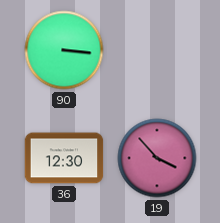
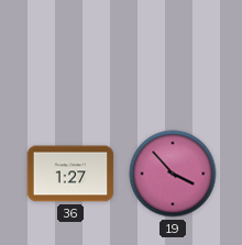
90: 3:16 -> none
36: 12:30 -> 1:27
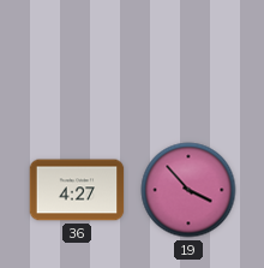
36: 1:27 -> 4:27
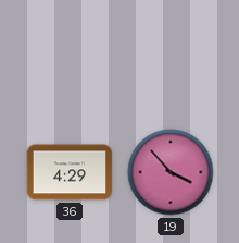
36: 4:27 -> 4:29
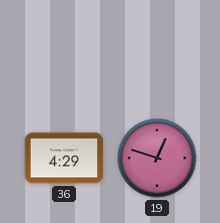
19: 3:53 -> 12:48
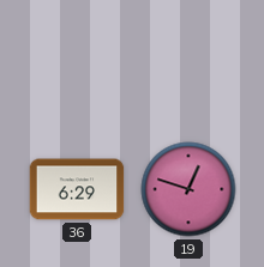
36: 4:29 -> 6:29
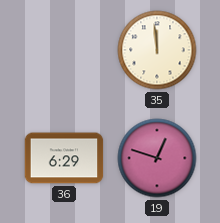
35: none -> 11:59
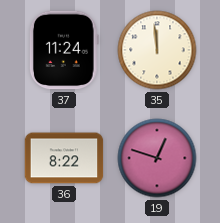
37: none -> 11:24
36: 6:29 -> 8:22
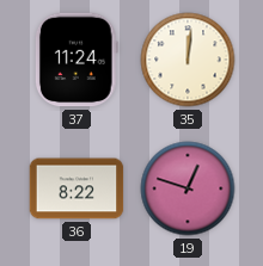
35: 11:59 -> 12:01
